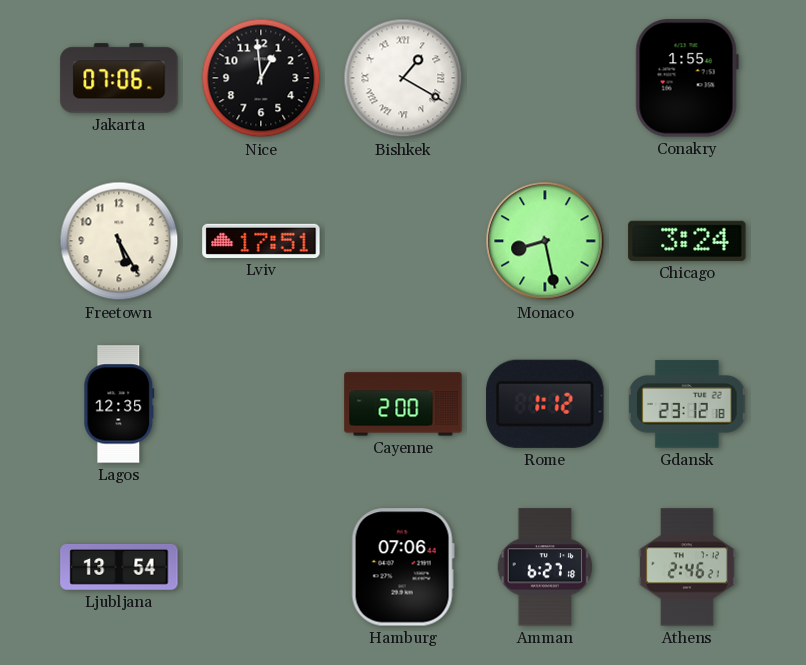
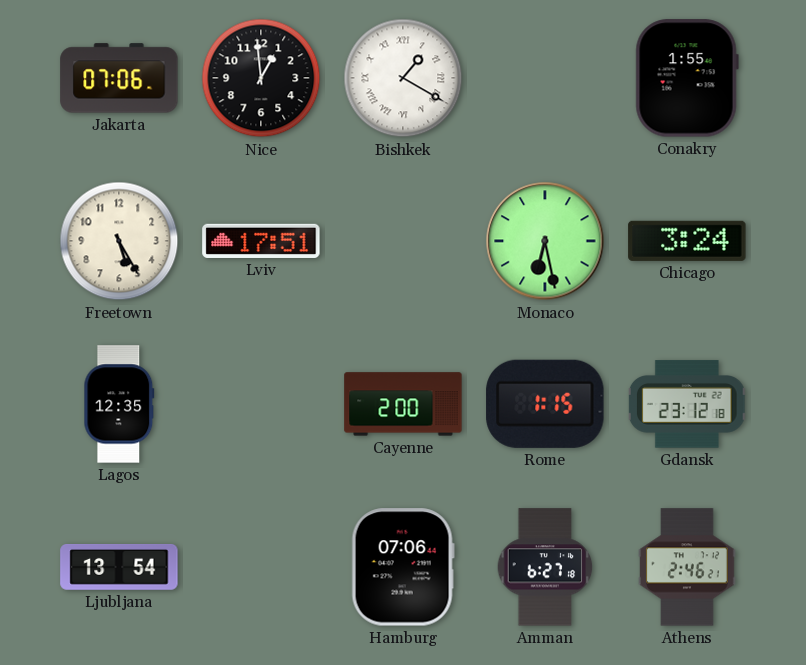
Monaco: 8:28 -> 6:28
Rome: 1:12 -> 1:15
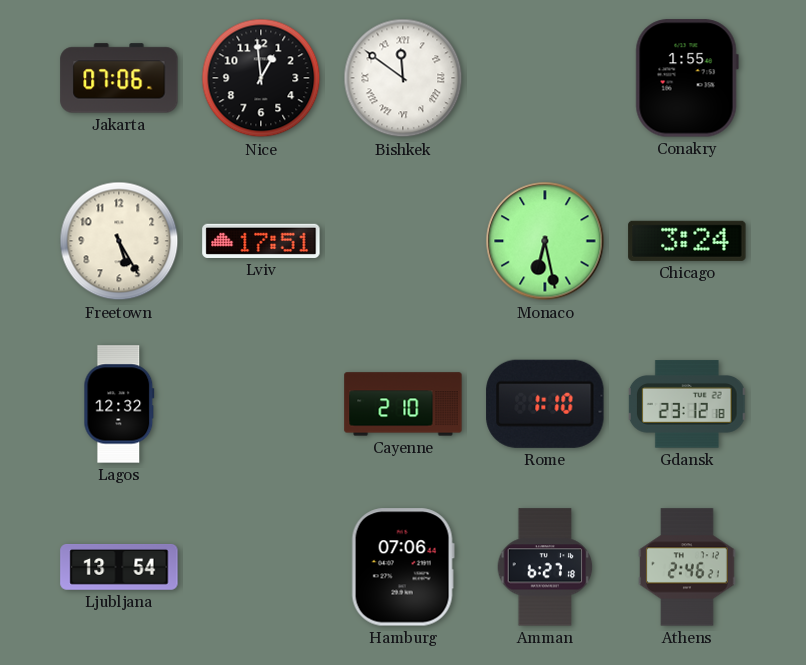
Bishkek: 1:20 -> 11:51
Lagos: 12:35 -> 12:32
Cayenne: 2:00 -> 2:10
Rome: 1:15 -> 1:10
